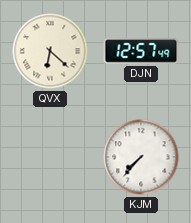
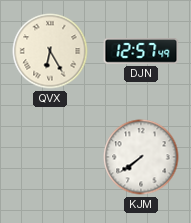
QVX: 6:22 -> 6:25
KJM: 7:37 -> 7:39
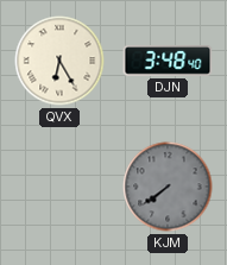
DJN: 12:57 -> 3:48
KJM dial: white -> grey
